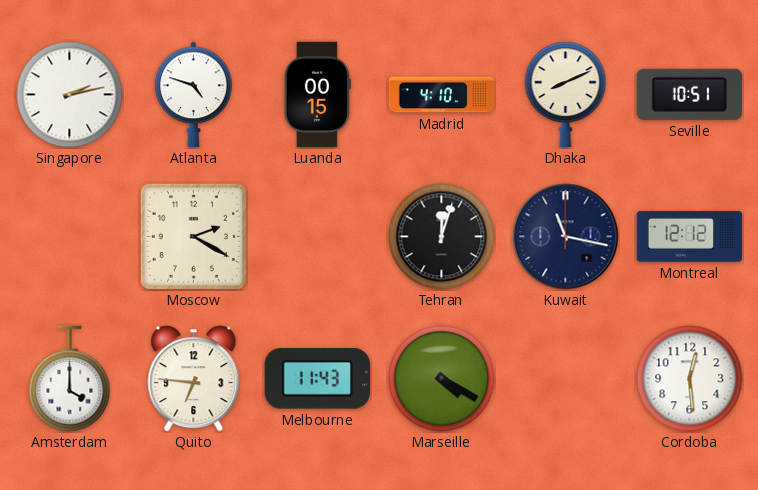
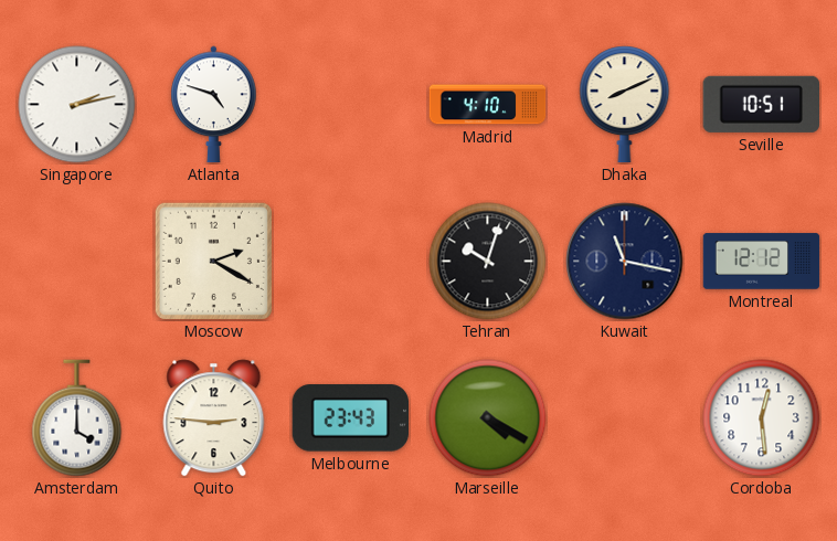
Luanda: 00:15 -> none
Tehran: 12:03 -> 10:03
Quito: 6:46 -> 2:46
Melbourne: 11:43 -> 23:43
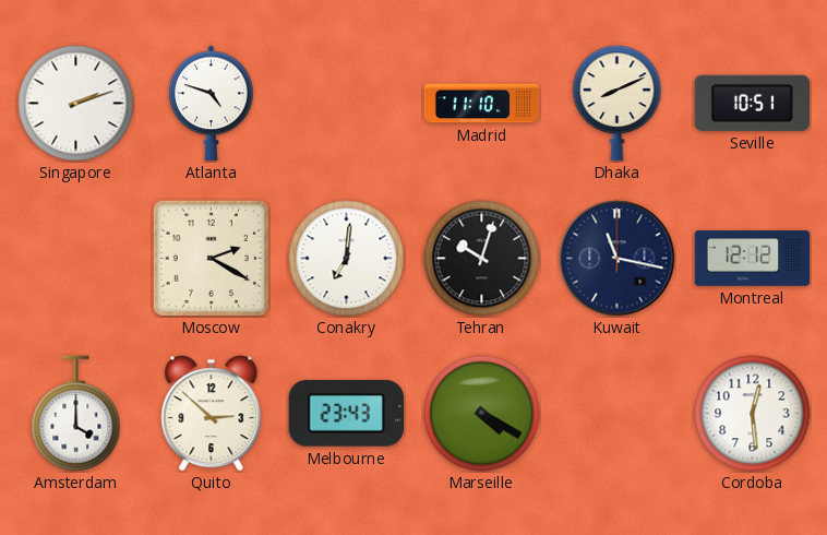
Singapore: 2:13 -> 2:12
Madrid: 4:10 -> 11:10
Conakry: none -> 7:01
Quito: 2:46 -> 2:52
